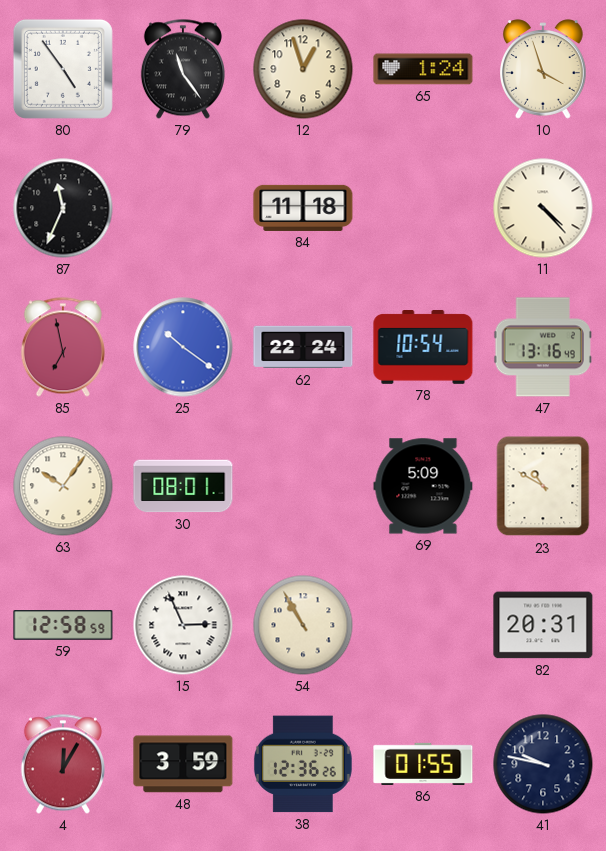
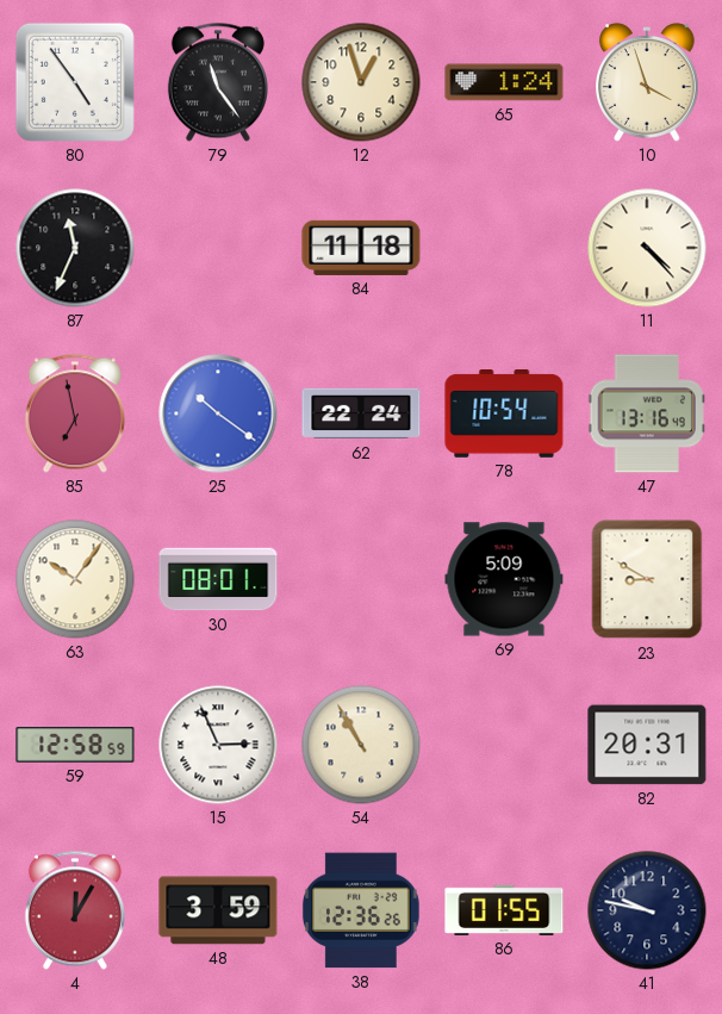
23: 10:50 -> 8:50
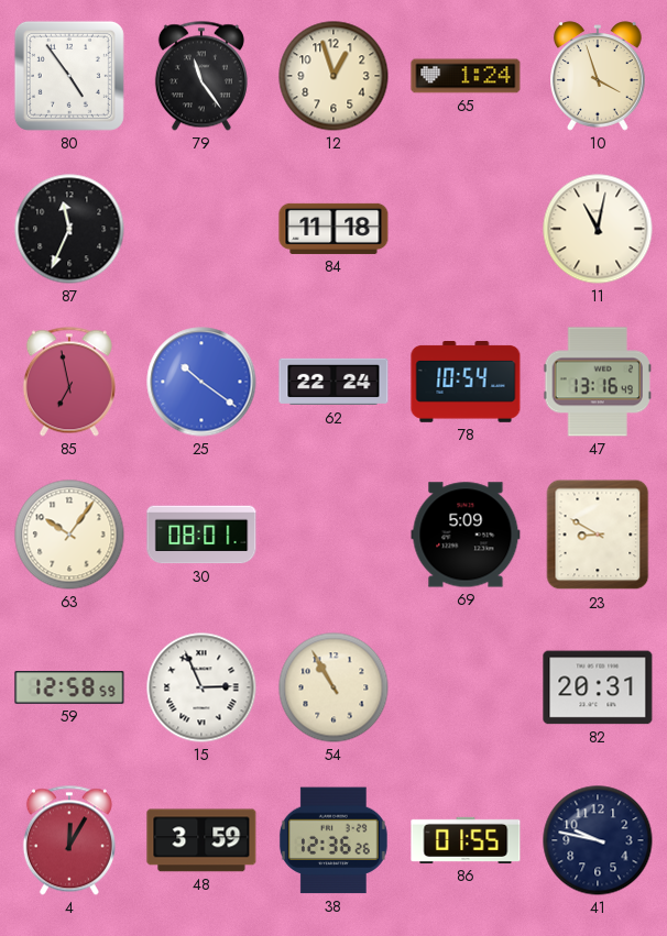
11: 4:23 -> 11:02
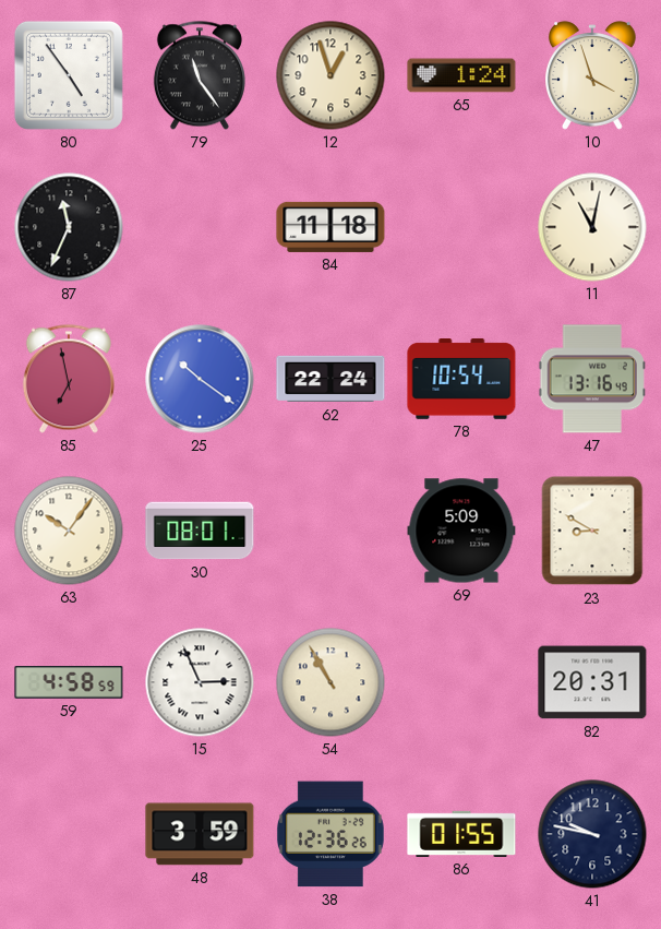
59: 12:58 -> 4:58
4: 12:05 -> none
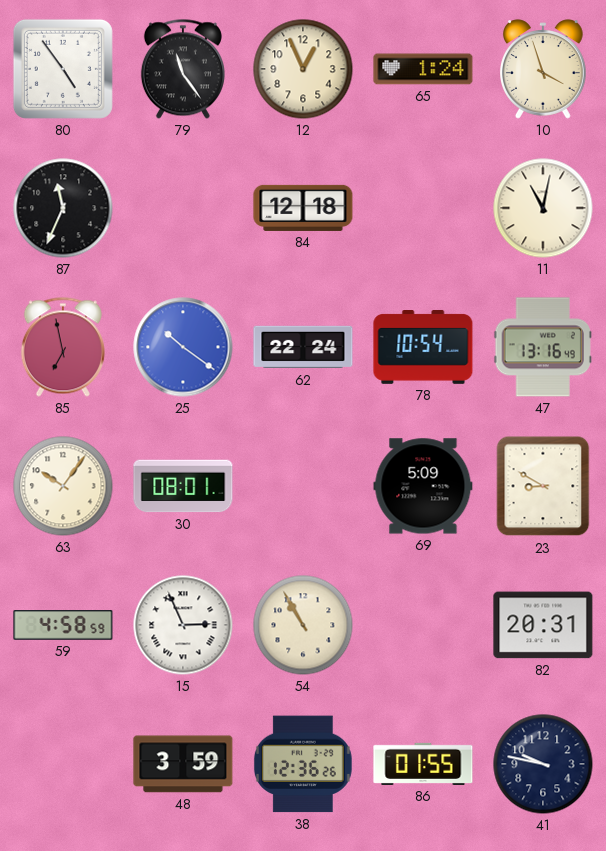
12: 12:57 -> 12:56
84: 11:18 -> 12:18
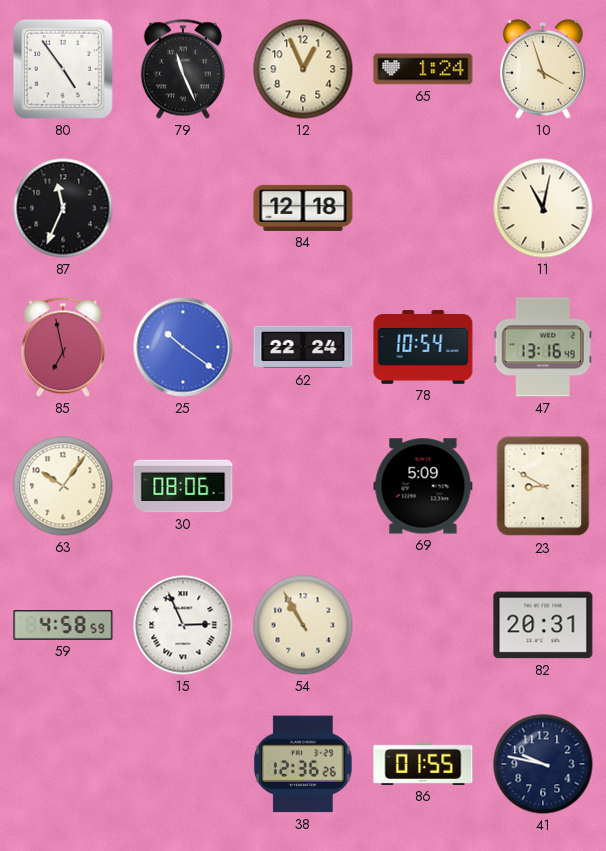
79: 11:24 -> 11:26
30: 08:01 -> 08:06
48: 3:59 -> none
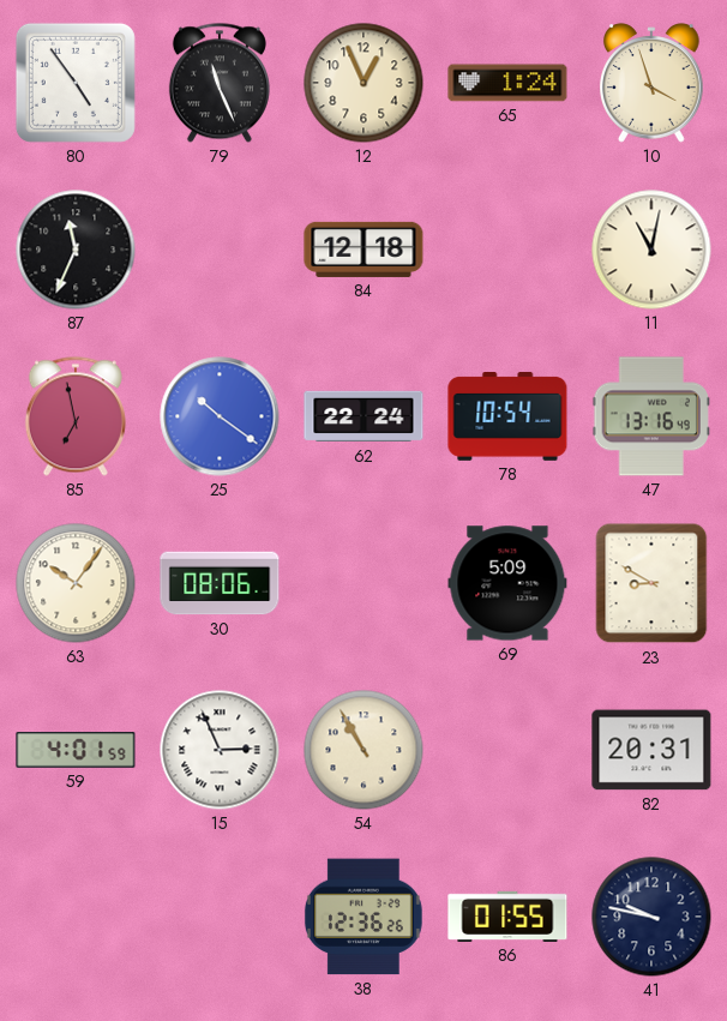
59: 4:58 -> 4:01
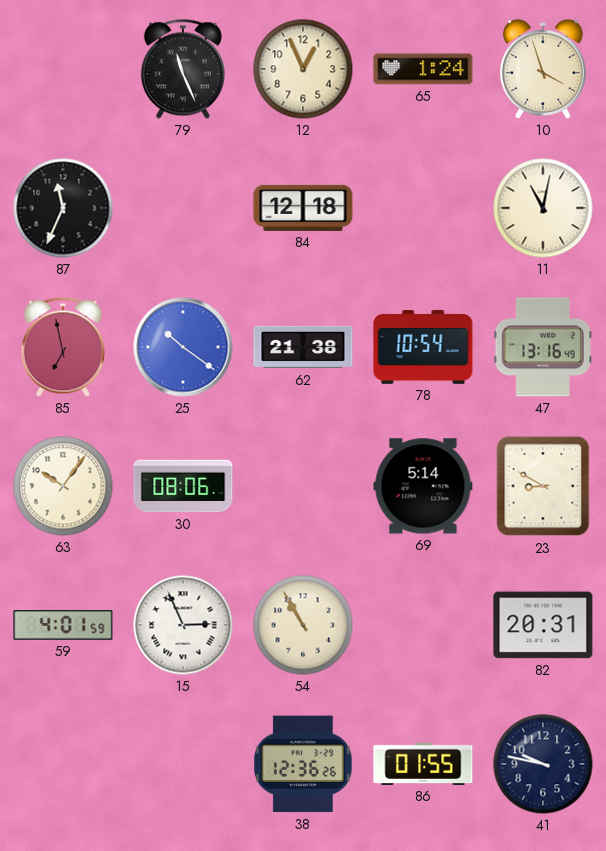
80: 4:54 -> none
62: 22:24 -> 21:38
69: 5:09 -> 5:14
